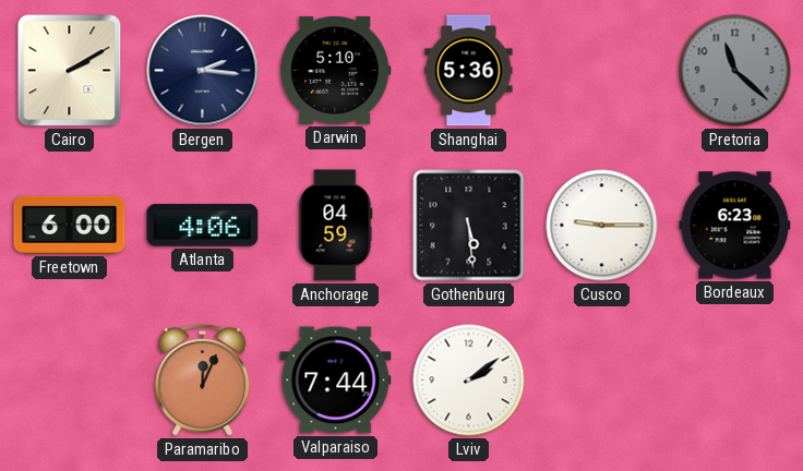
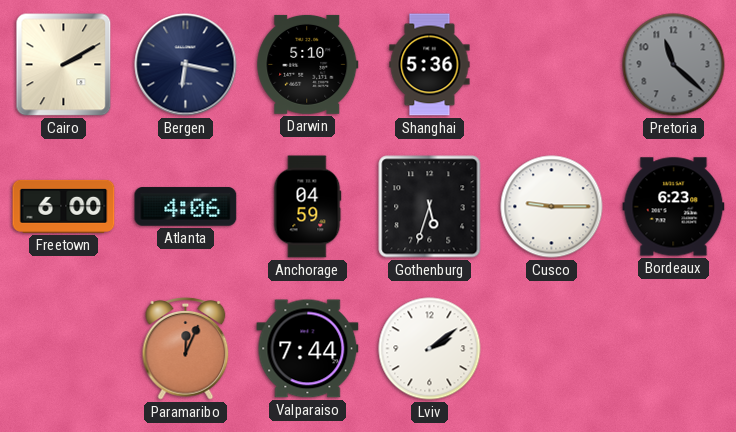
Bergen: 2:16 -> 6:17
Gothenburg: 5:29 -> 5:33
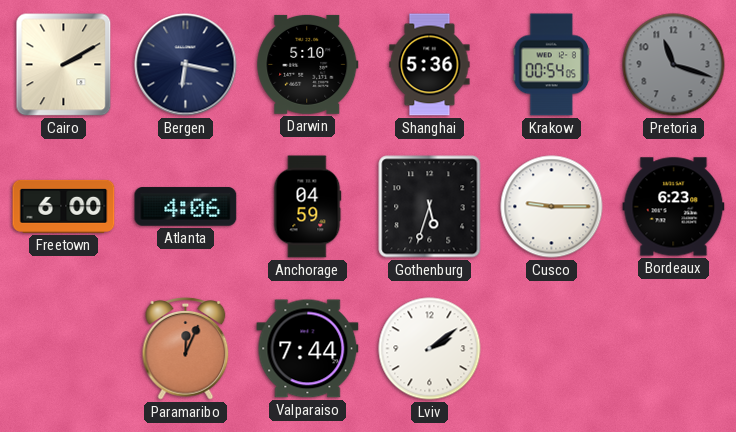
Krakow: none -> 00:54
Pretoria: 11:22 -> 11:18
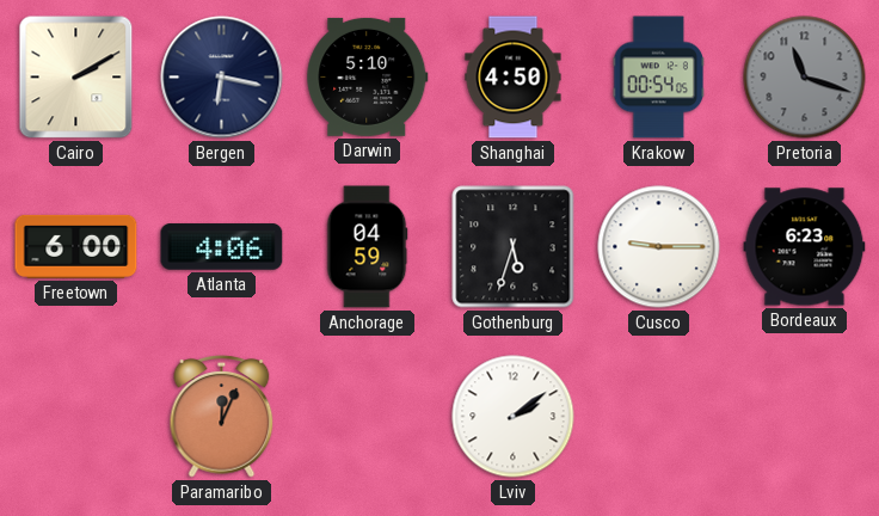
Shanghai: 5:36 -> 4:50
Valparaiso: 7:44 -> none
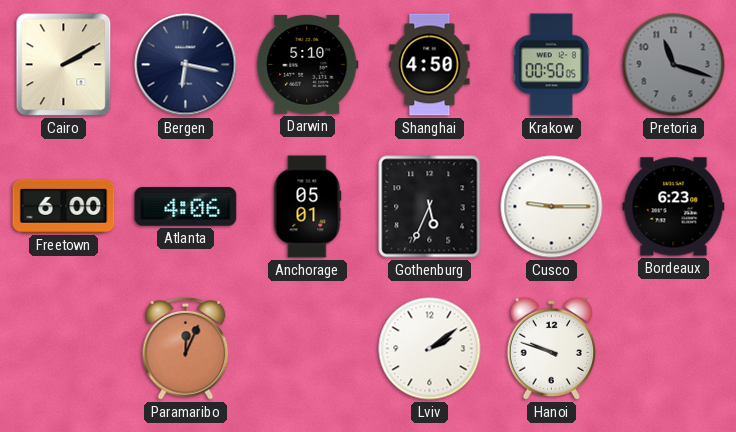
Krakow: 00:54 -> 00:50
Anchorage: 04:59 -> 05:01
Gothenburg: 5:33 -> 5:34
Hanoi: none -> 9:48
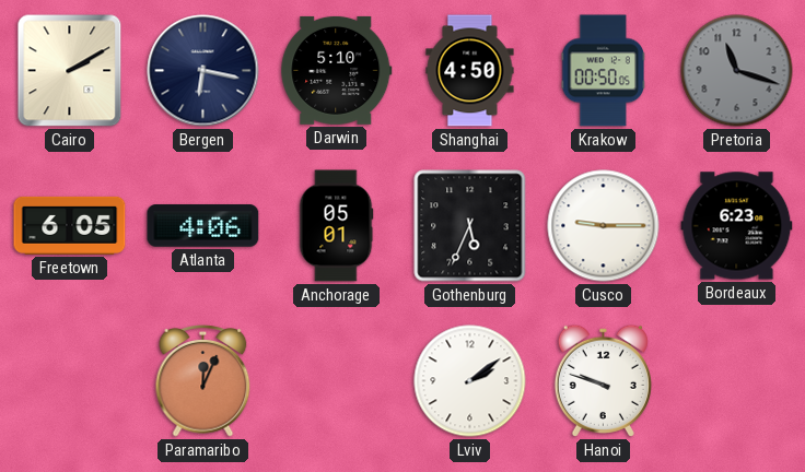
Freetown: 6:00 -> 6:05
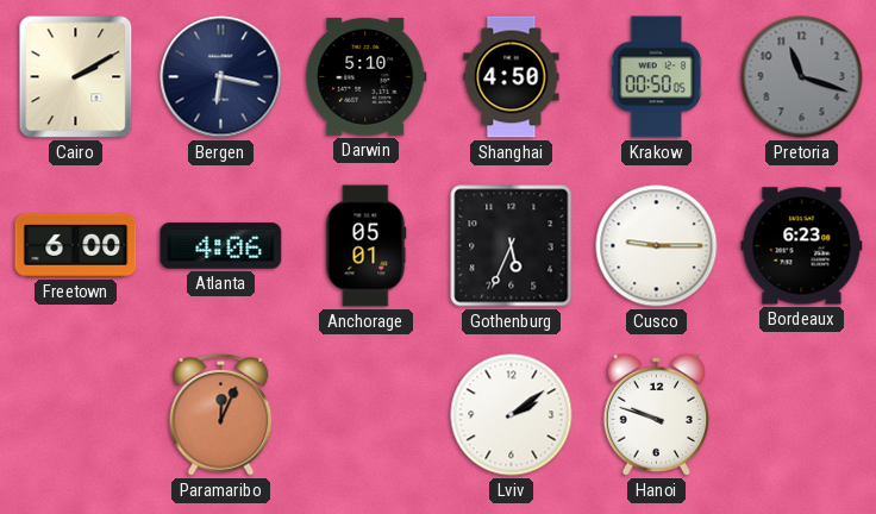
Freetown: 6:05 -> 6:00
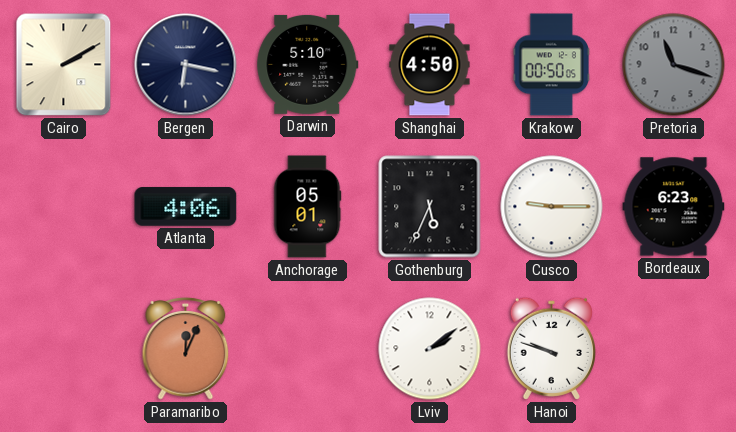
Freetown: 6:00 -> none
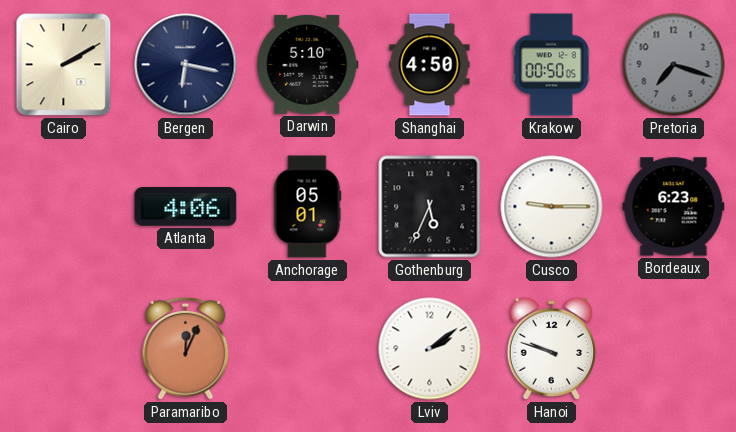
Pretoria: 11:18 -> 7:18
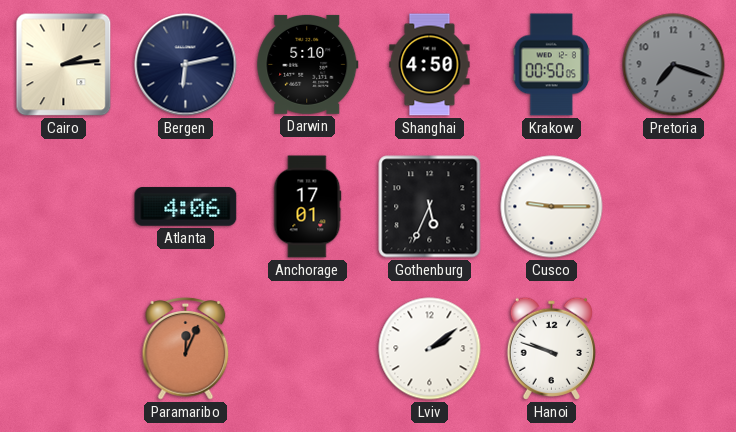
Cairo: 2:10 -> 2:14
Bergen: 6:17 -> 6:13
Anchorage: 05:01 -> 17:01
Bordeaux: 6:23 -> none
